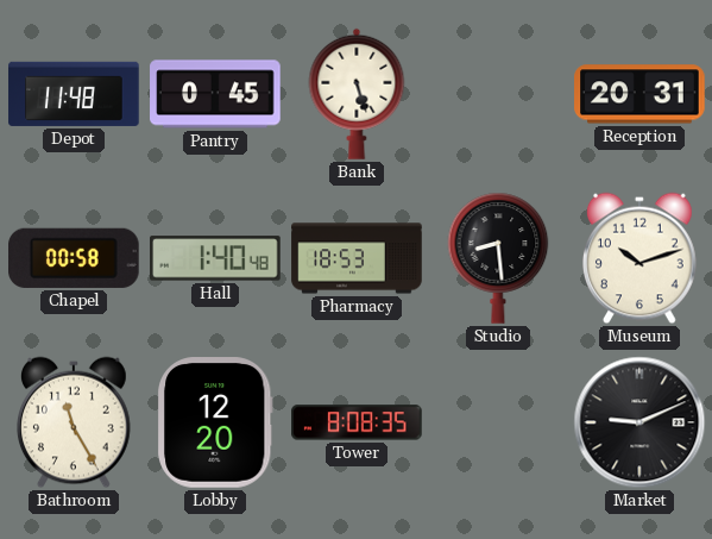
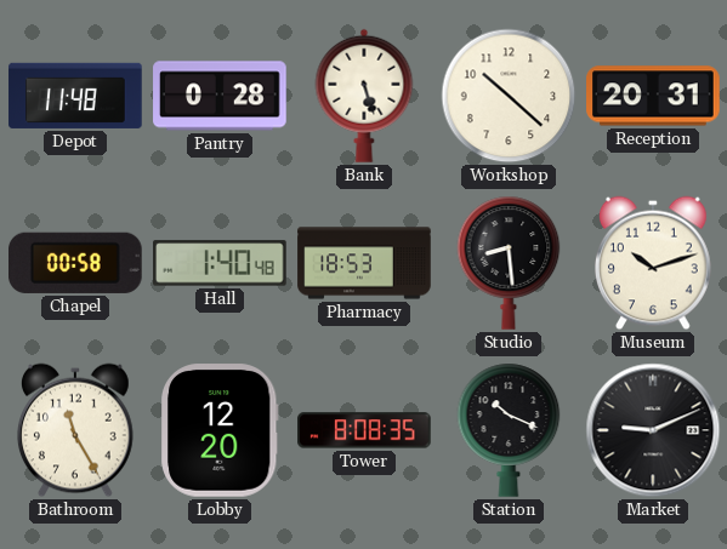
Pantry: 0:45 -> 0:28
Workshop: none -> 10:22
Station: none -> 10:19
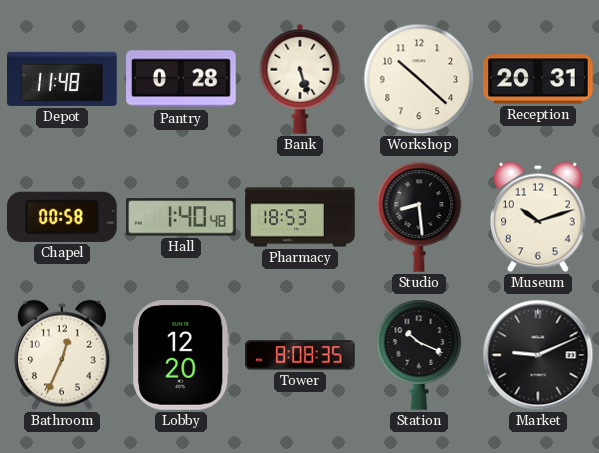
Bathroom: 11:25 -> 12:34
